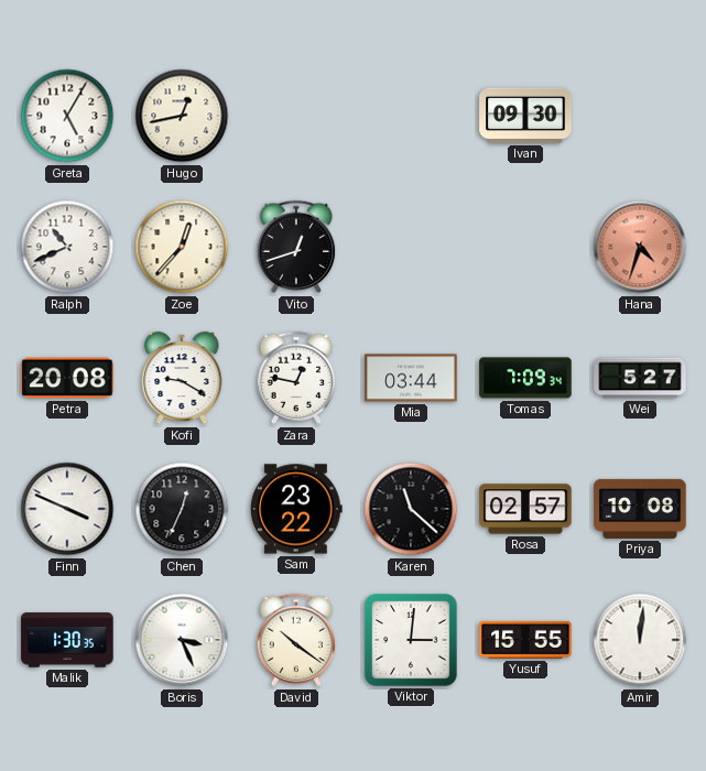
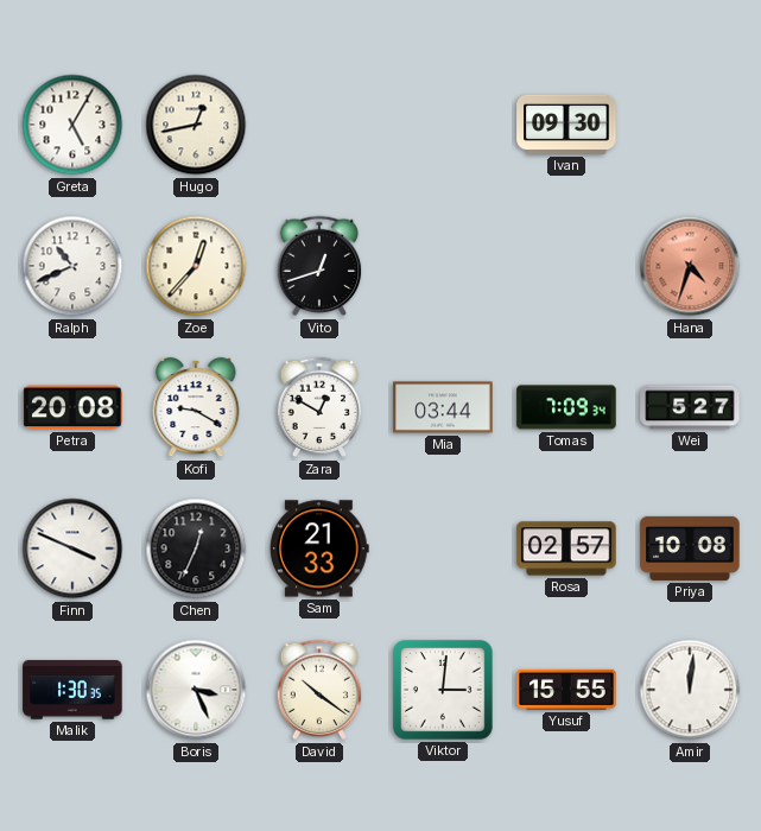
Zara: 12:47 -> 12:50
Sam: 23:22 -> 21:33
Karen: 11:22 -> none
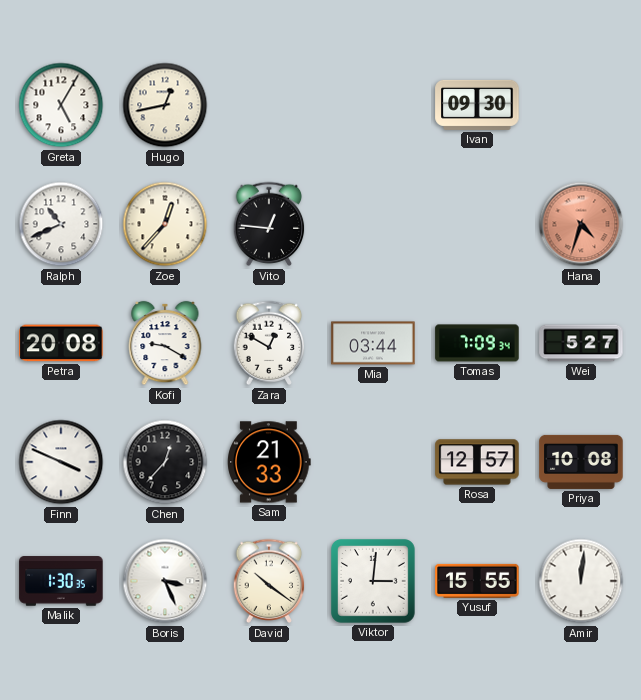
Vito: 12:42 -> 12:46
Chen: 12:34 -> 12:37
Rosa: 02:57 -> 12:57
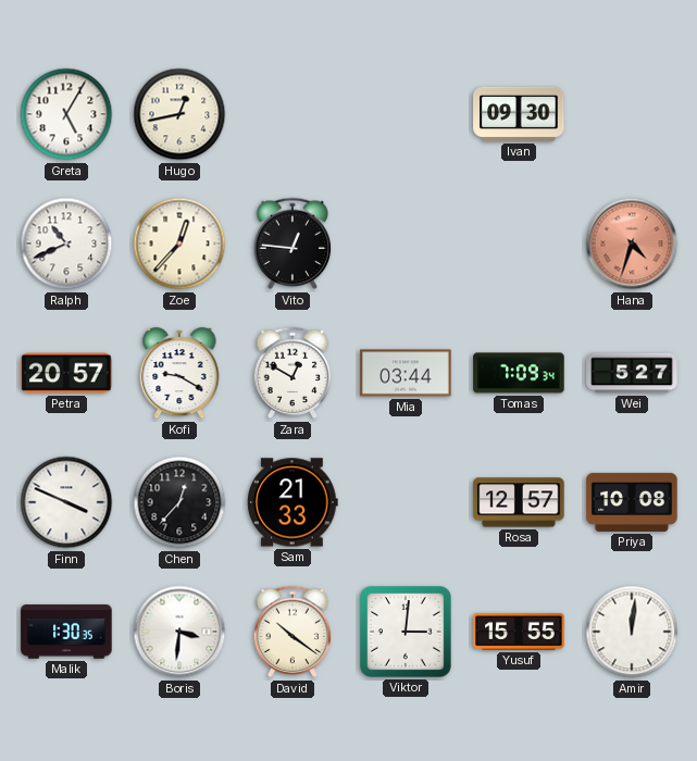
Petra: 20:08 -> 20:57
Boris: 3:26 -> 3:31
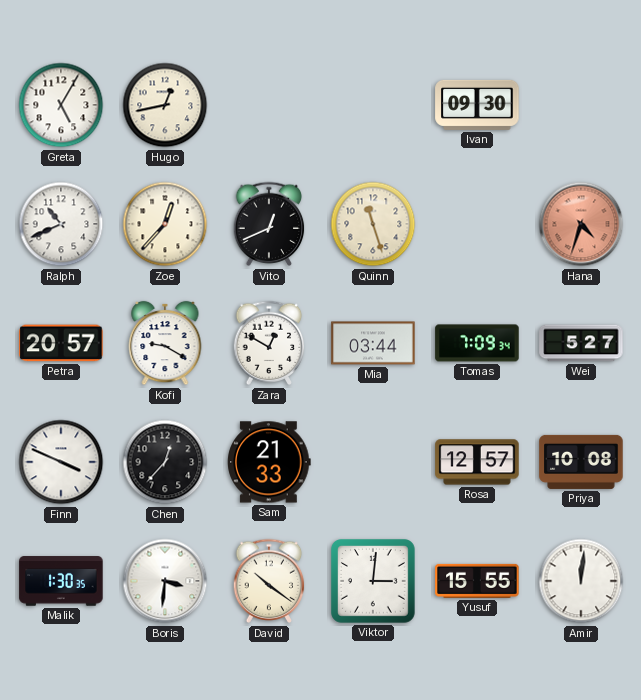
Vito: 12:46 -> 12:41
Quinn: none -> 11:27
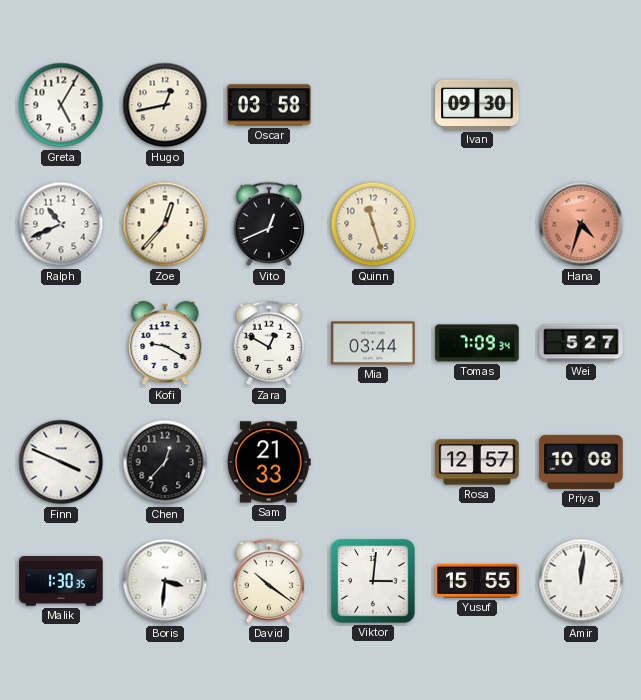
Oscar: none -> 03:58
Petra: 20:57 -> none
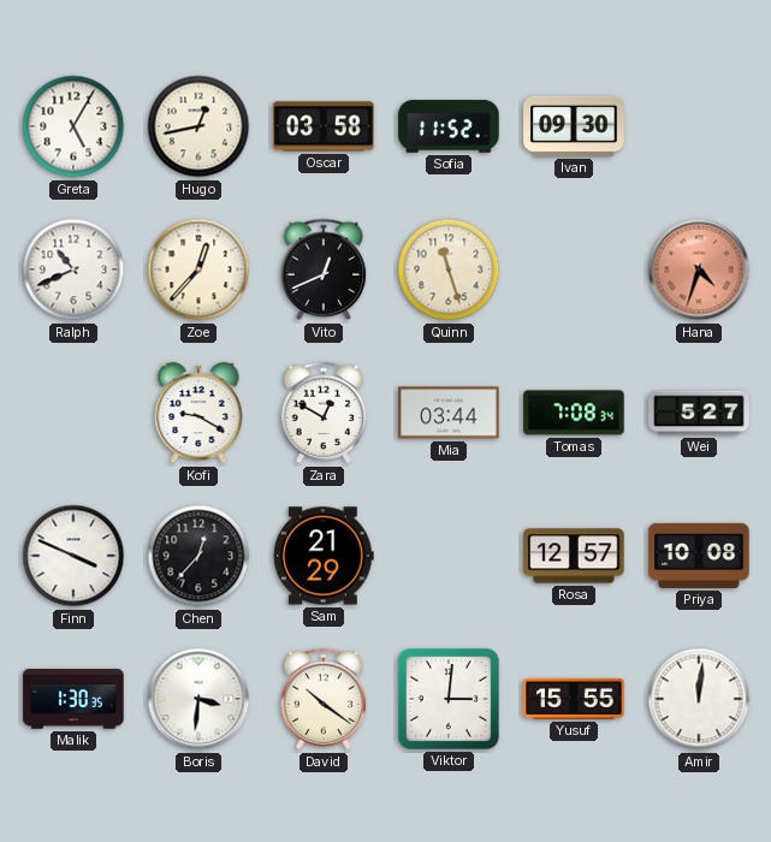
Sofia: none -> 11:52
Tomas: 7:09 -> 7:08
Sam: 21:33 -> 21:29
